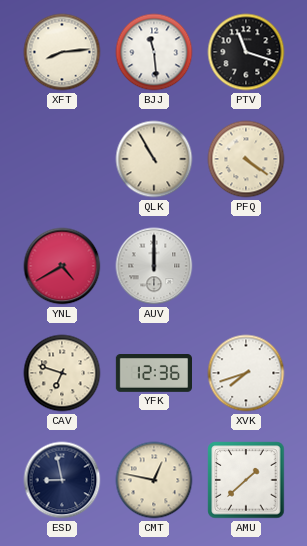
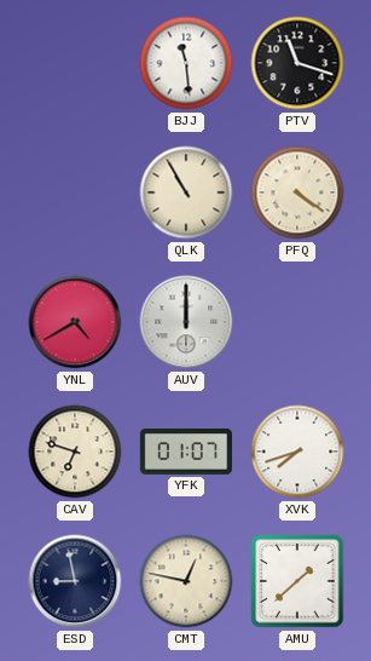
XFT: 8:14 -> none
YFK: 12:36 -> 01:07
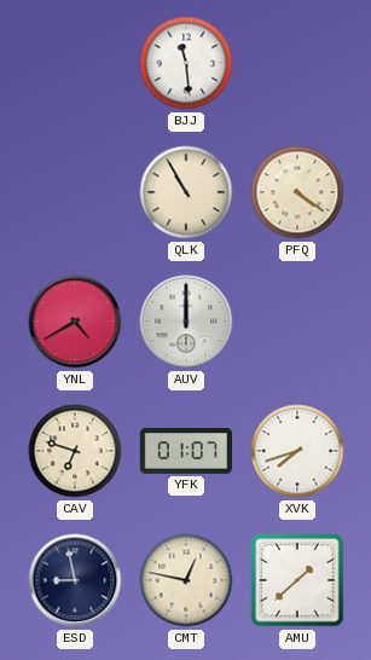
PTV: 11:18 -> none
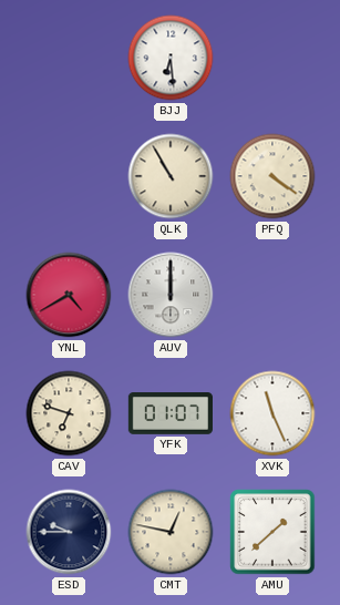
BJJ: 11:29 -> 6:29
XVK: 7:42 -> 11:26
ESD: 8:58 -> 9:45
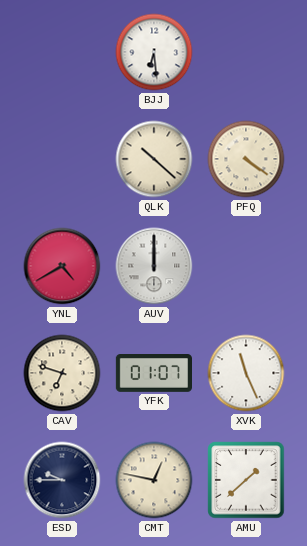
QLK: 10:55 -> 10:22
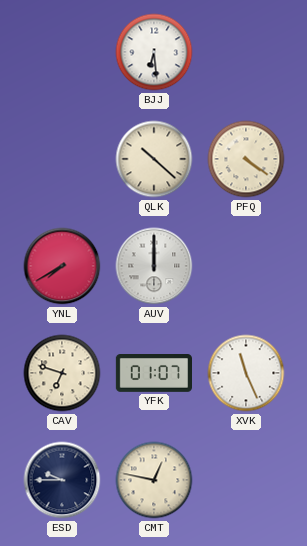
YNL: 4:40 -> 7:40
AMU: 1:38 -> none
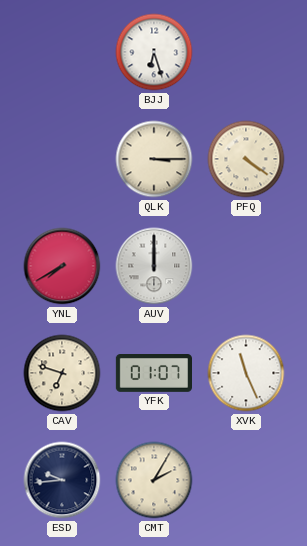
BJJ: 6:29 -> 6:27
QLK: 10:22 -> 3:15
ESD: 9:45 -> 9:44
CMT: 12:47 -> 2:05
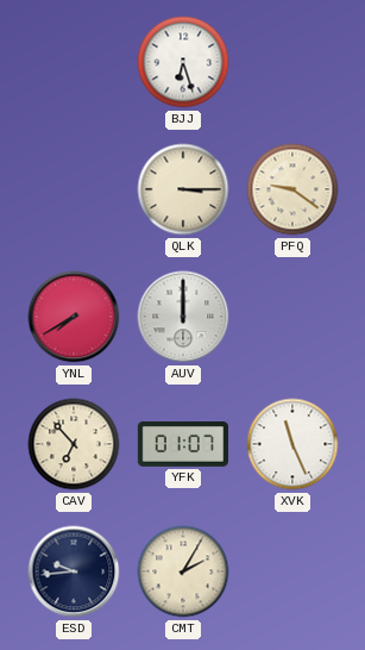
PFQ: 4:21 -> 9:21
CAV: 6:48 -> 6:53
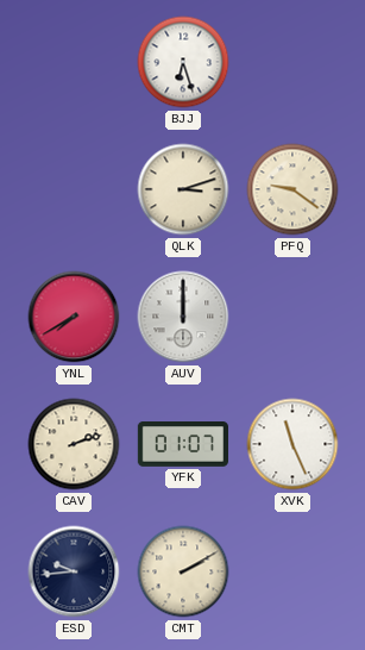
QLK: 3:15 -> 3:12
CAV: 6:53 -> 2:12
CMT: 2:05 -> 2:10
